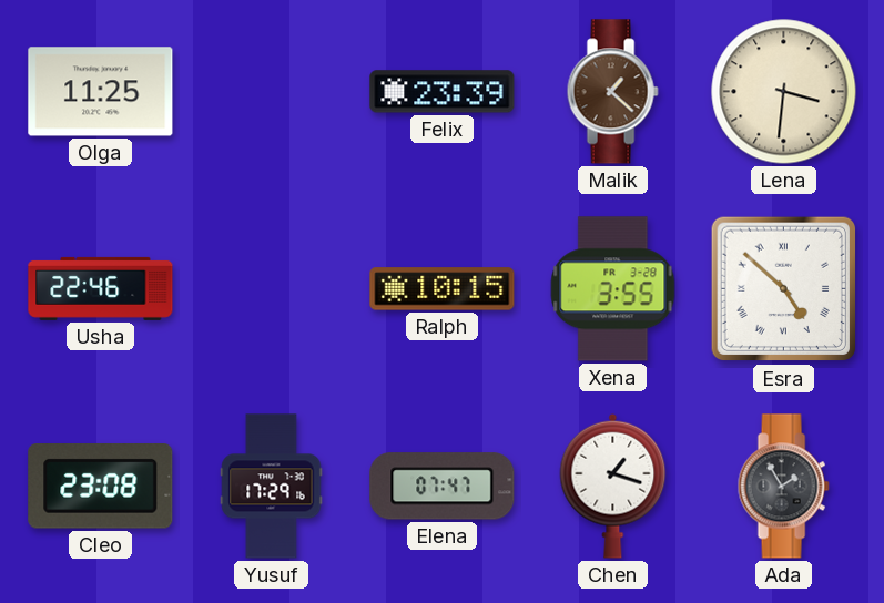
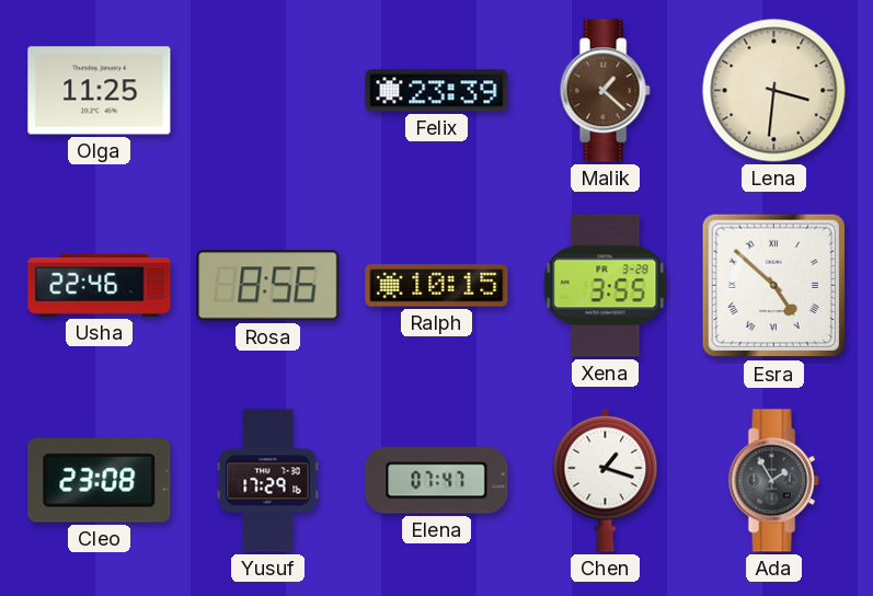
Rosa: none -> 8:56
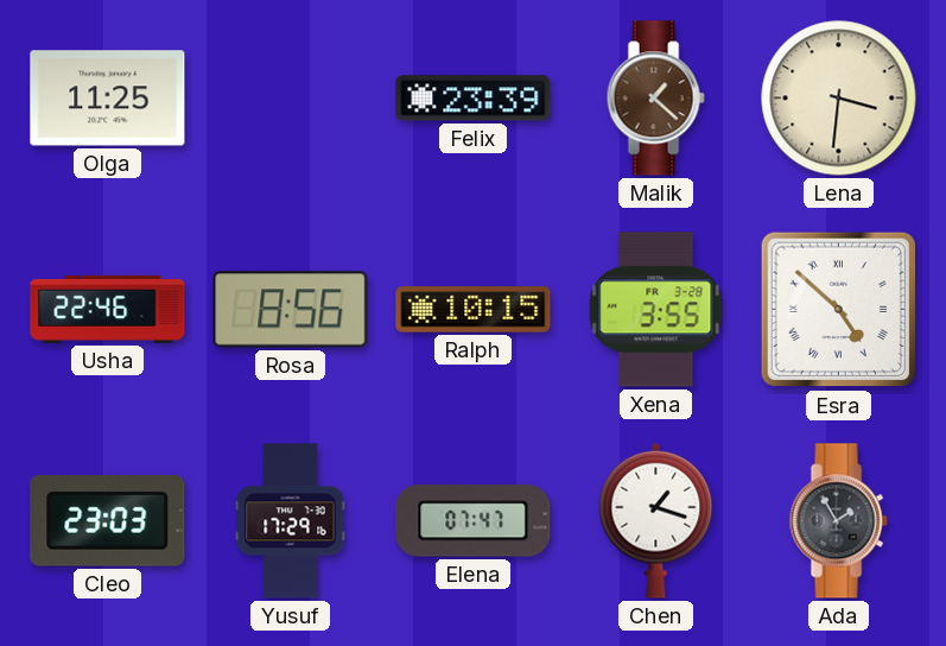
Cleo: 23:08 -> 23:03
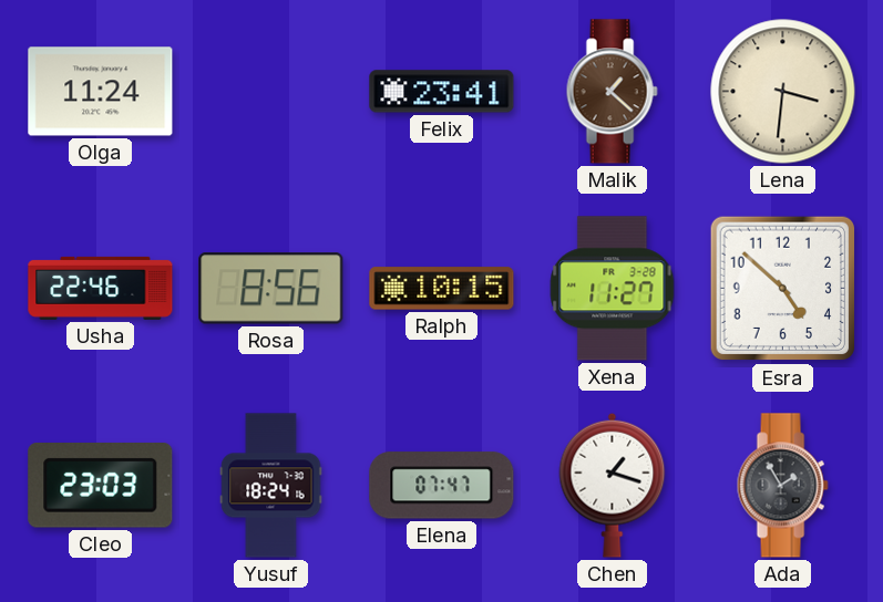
Olga: 11:25 -> 11:24
Felix: 23:39 -> 23:41
Xena: 3:55 -> 11:27
Esra numerals: Roman -> Arabic
Yusuf: 17:29 -> 18:24
